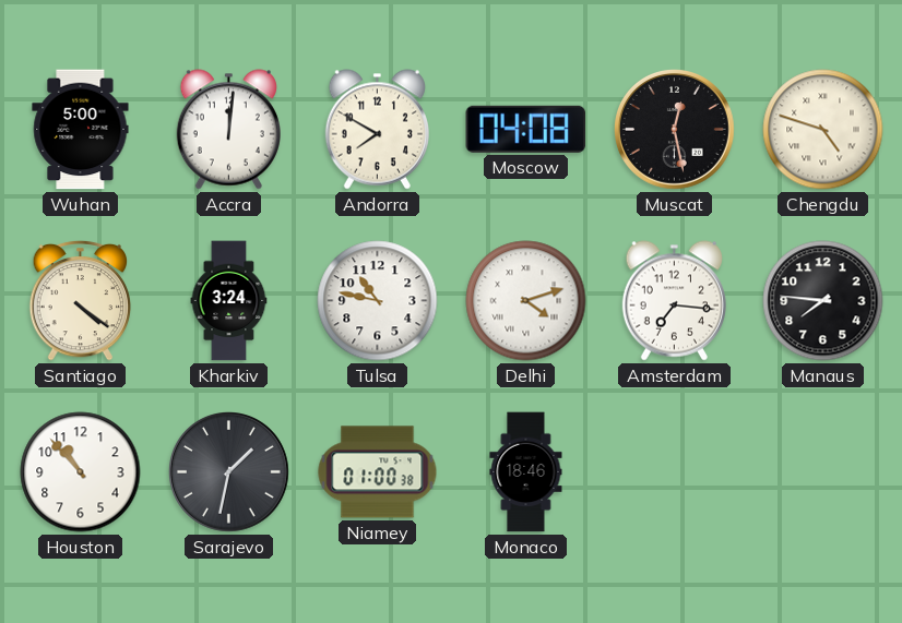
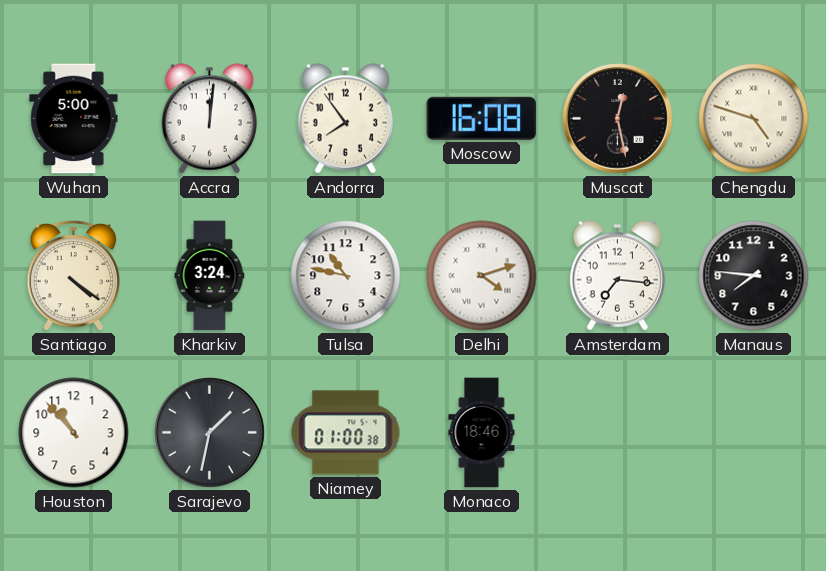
Andorra: 7:50 -> 7:54
Moscow: 04:08 -> 16:08
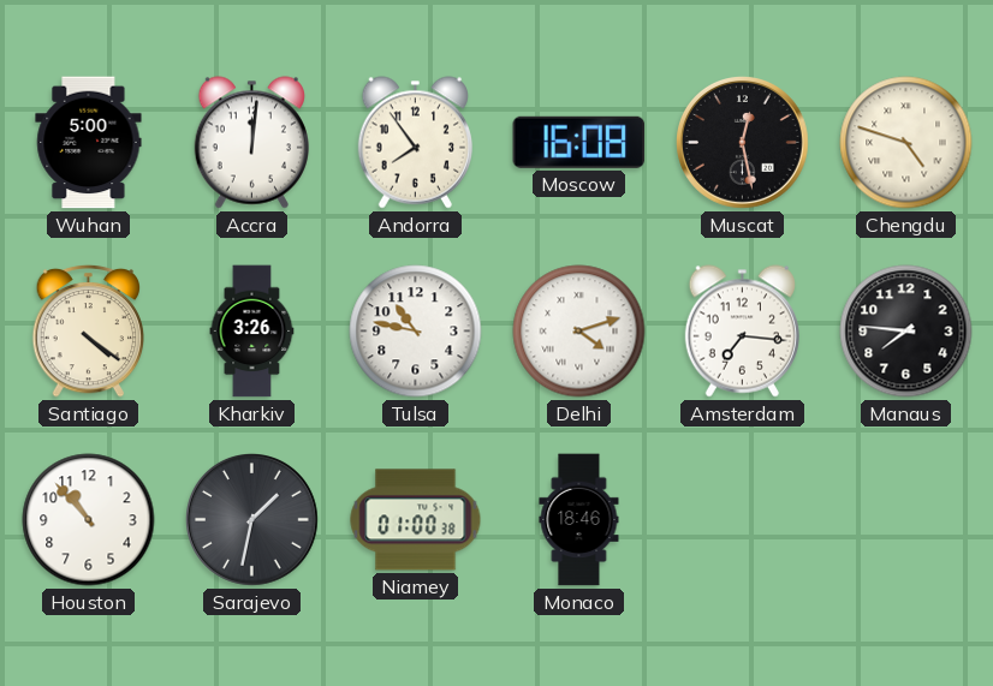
Kharkiv: 3:24 -> 3:26
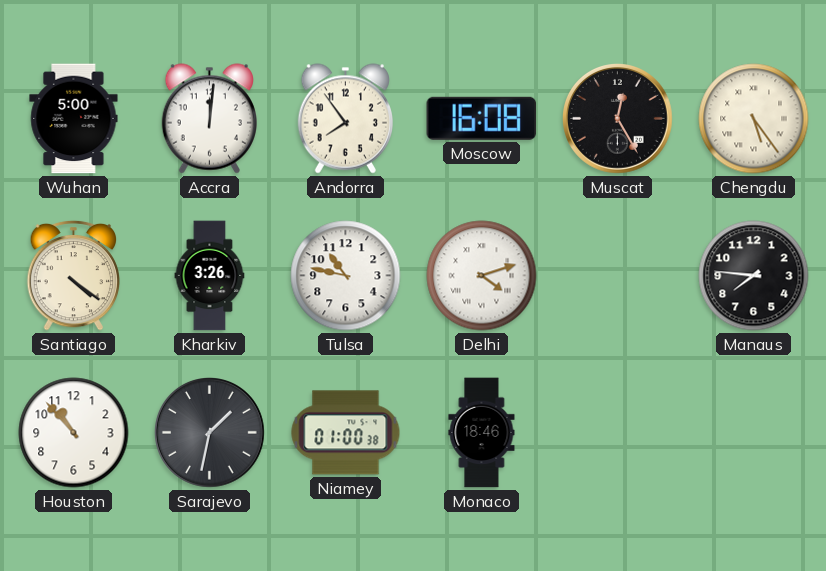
Muscat: 12:28 -> 12:25
Chengdu: 4:48 -> 5:24
Amsterdam: 7:16 -> none
